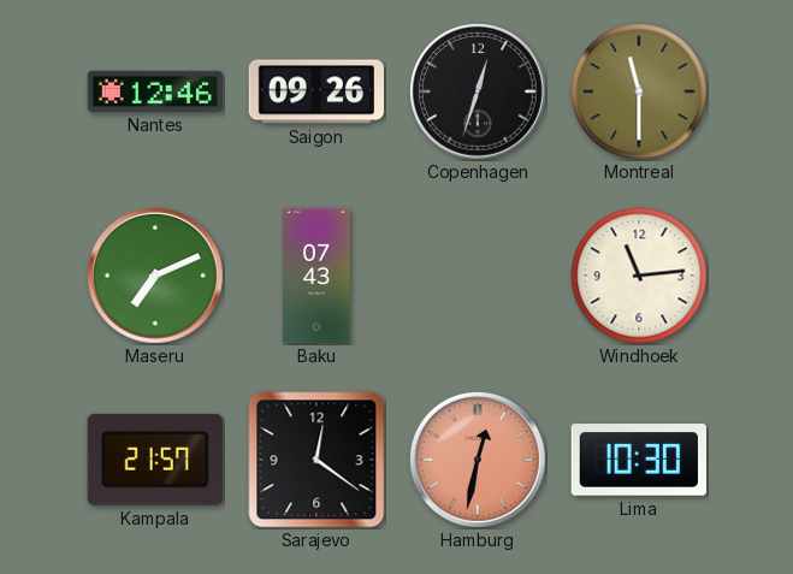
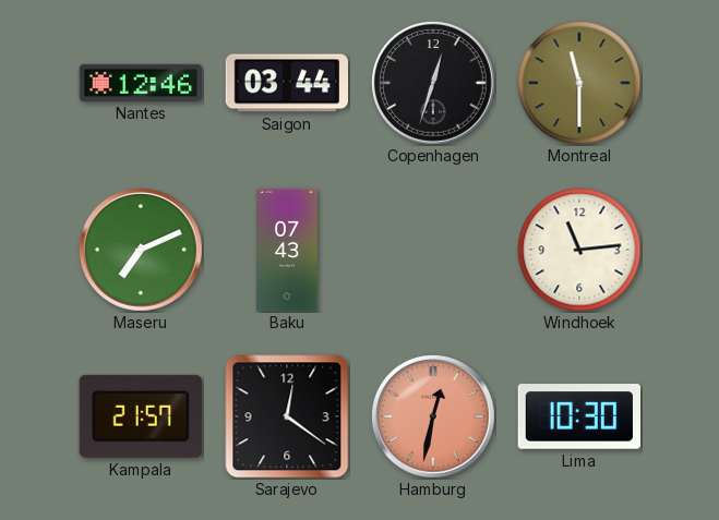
Saigon: 09:26 -> 03:44
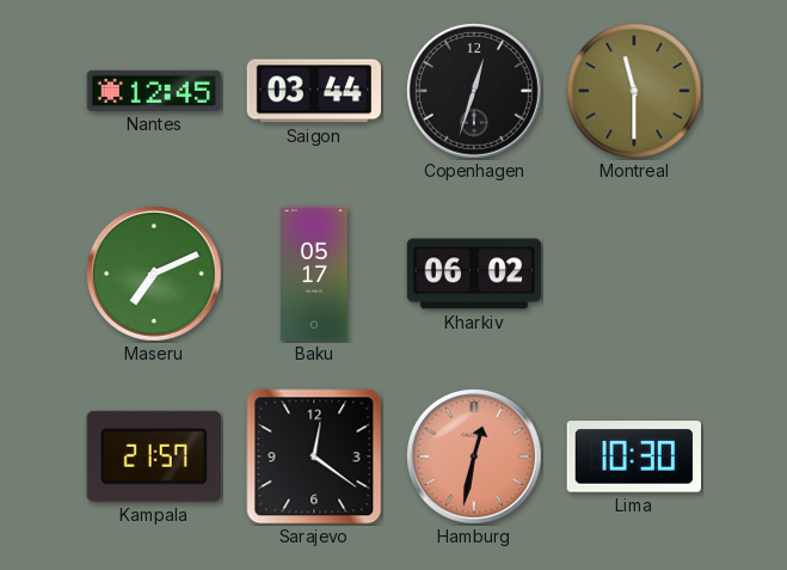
Nantes: 12:46 -> 12:45
Baku: 07:43 -> 05:17
Kharkiv: none -> 06:02
Windhoek: 11:14 -> none
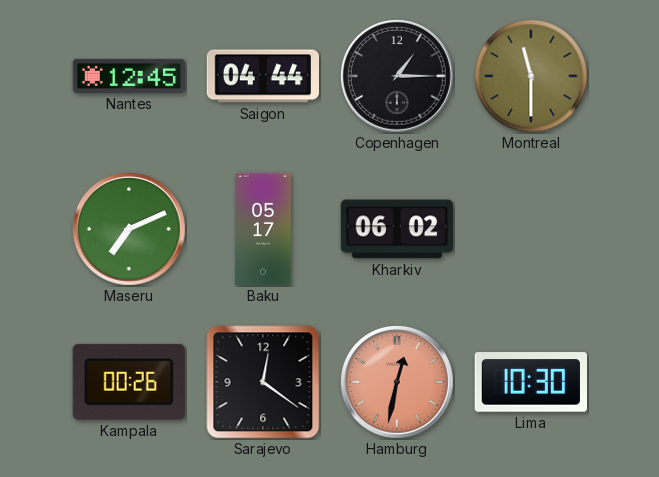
Saigon: 03:44 -> 04:44
Copenhagen: 12:33 -> 1:15
Kampala: 21:57 -> 00:26
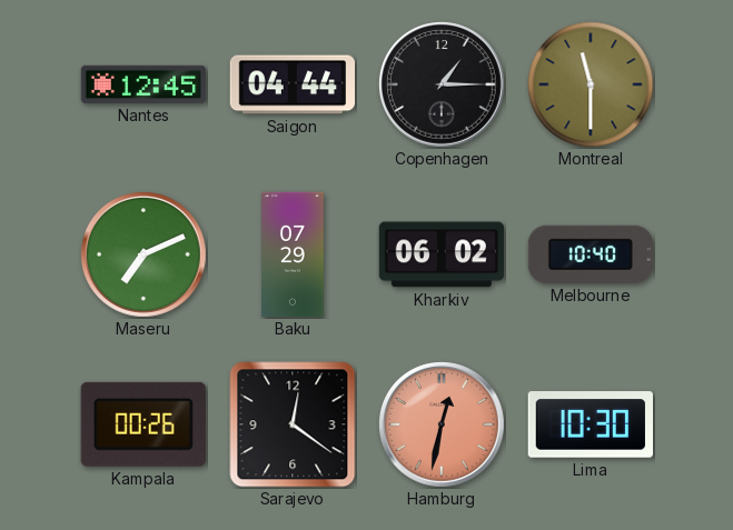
Baku: 05:17 -> 07:29
Melbourne: none -> 10:40
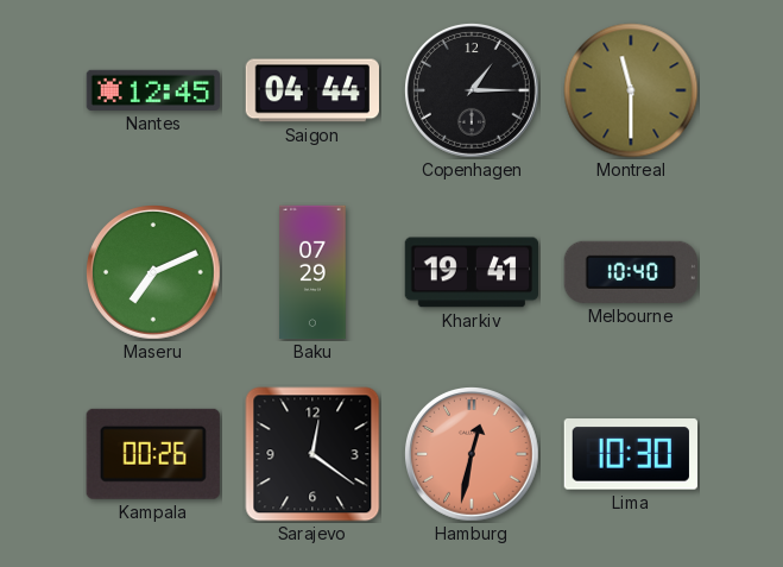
Kharkiv: 06:02 -> 19:41
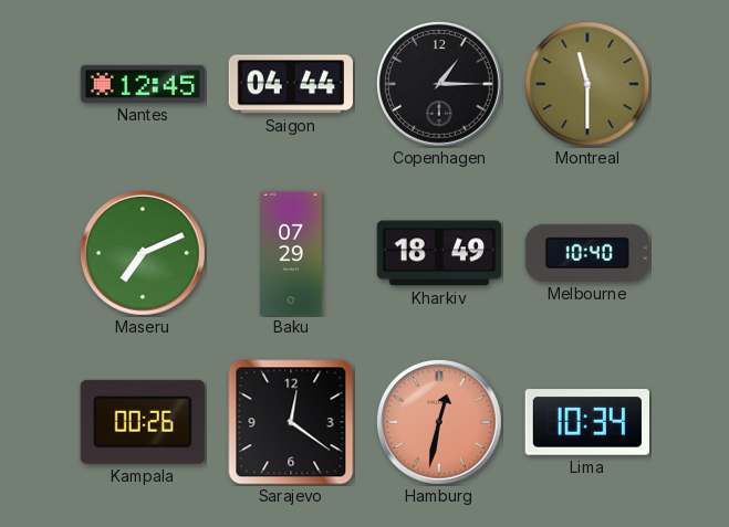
Kharkiv: 19:41 -> 18:49
Lima: 10:30 -> 10:34
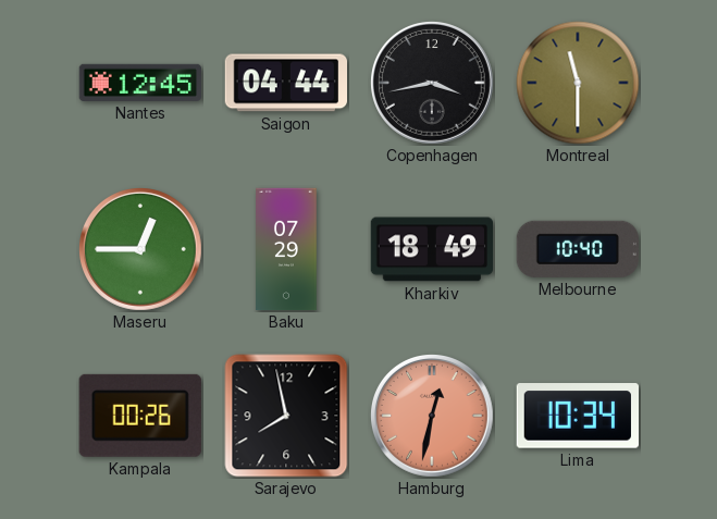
Copenhagen: 1:15 -> 3:43
Maseru: 7:11 -> 12:45
Sarajevo: 12:21 -> 7:58
